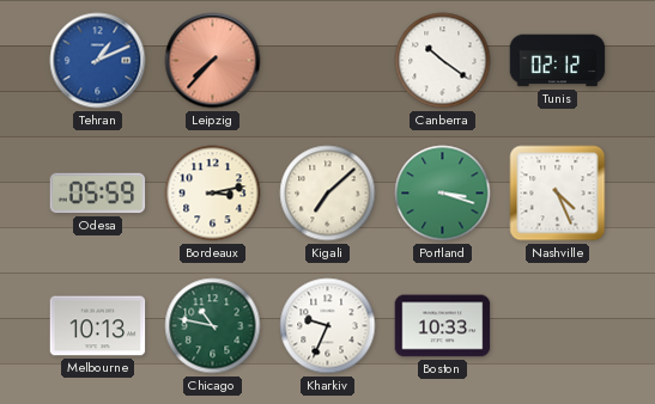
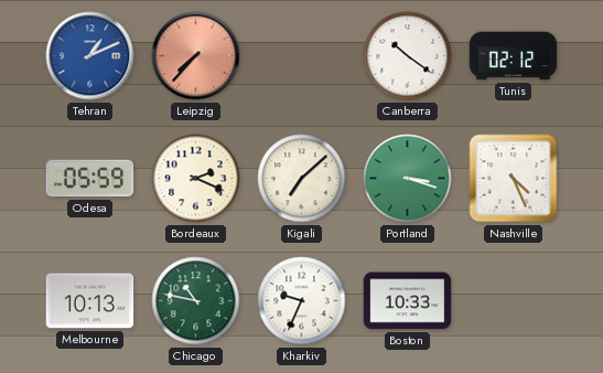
Bordeaux: 3:13 -> 2:19
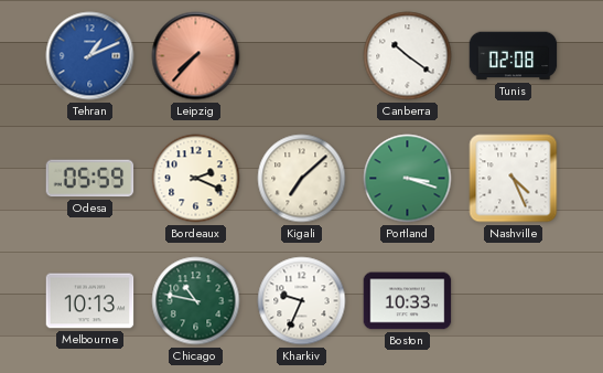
Tunis: 02:12 -> 02:08
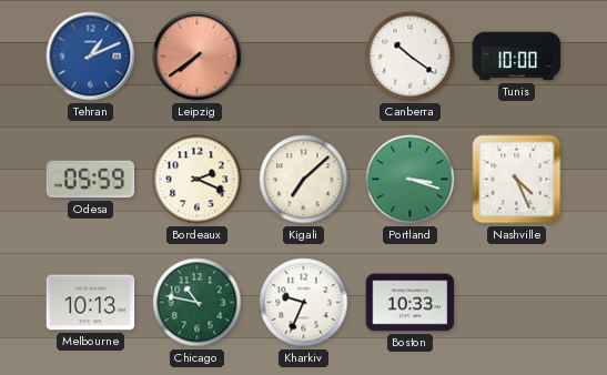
Leipzig: 7:37 -> 7:39
Tunis: 02:08 -> 10:00
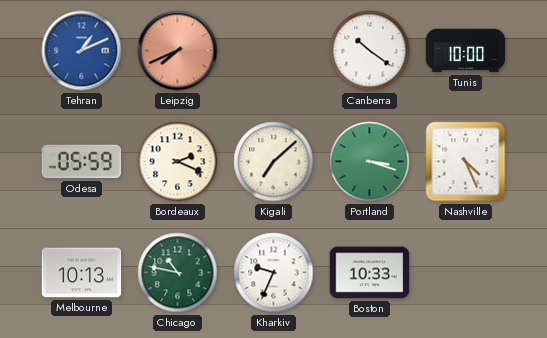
Leipzig: 7:39 -> 7:41
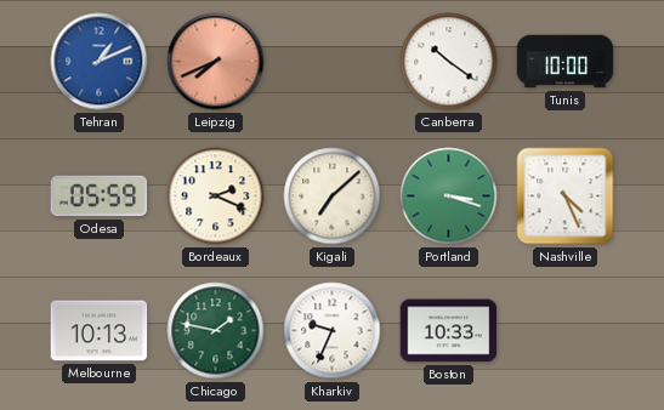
Chicago: 10:47 -> 1:47
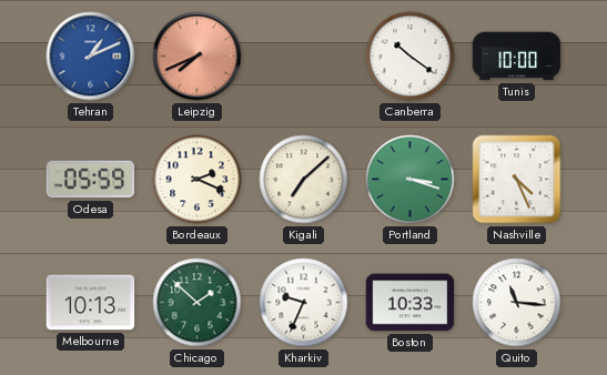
Chicago: 1:47 -> 1:52
Quito: none -> 11:16
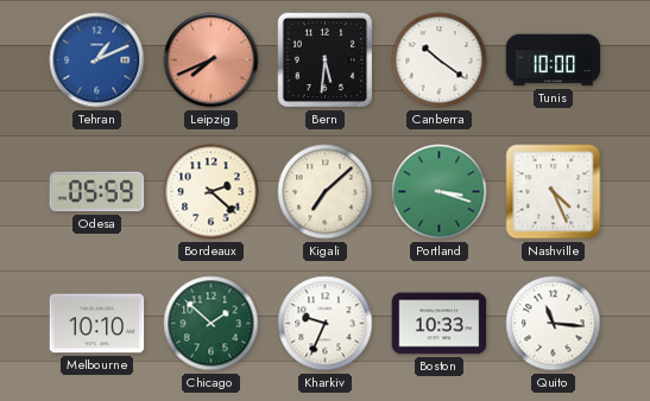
Bern: none -> 5:31
Bordeaux: 2:19 -> 2:22
Melbourne: 10:13 -> 10:10
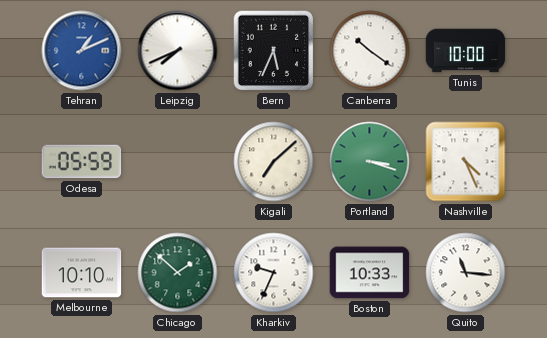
Leipzig dial: salmon -> white
Bern: 5:31 -> 5:34
Bordeaux: 2:22 -> none
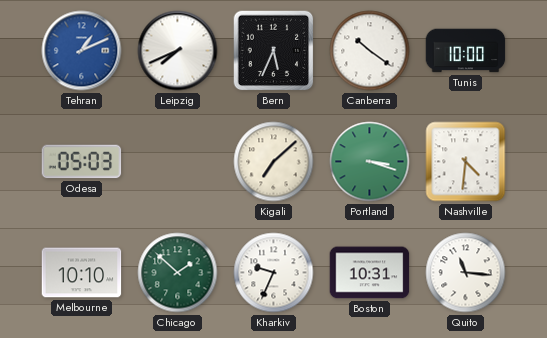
Odesa: 05:59 -> 05:03
Nashville: 4:26 -> 4:31
Boston: 10:33 -> 10:31
